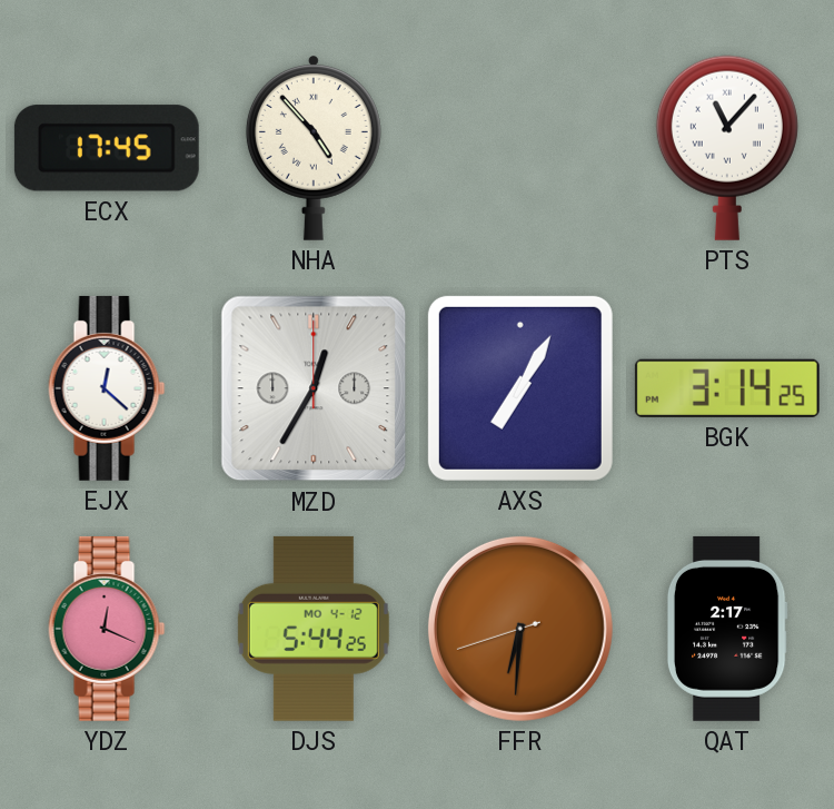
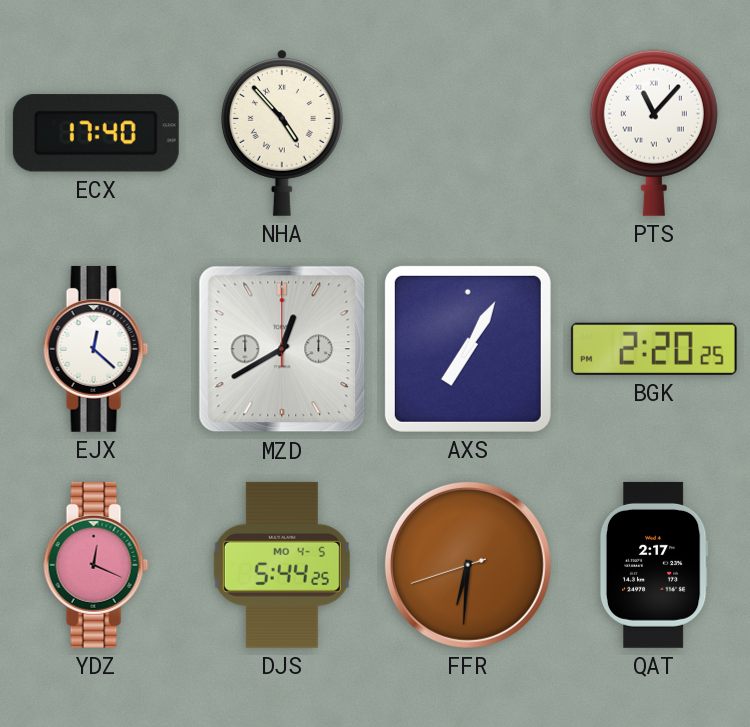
ECX: 17:45 -> 17:40
MZD: 12:35 -> 12:40
BGK: 3:14 -> 2:20
DJS date: MO 4-12 -> MO 4-5
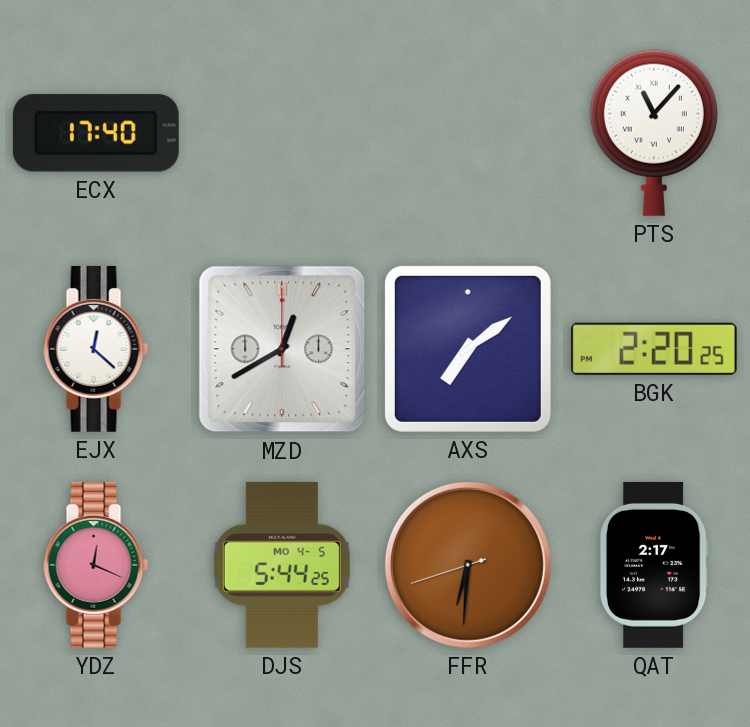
NHA: 4:53 -> none
AXS: 7:05 -> 7:09
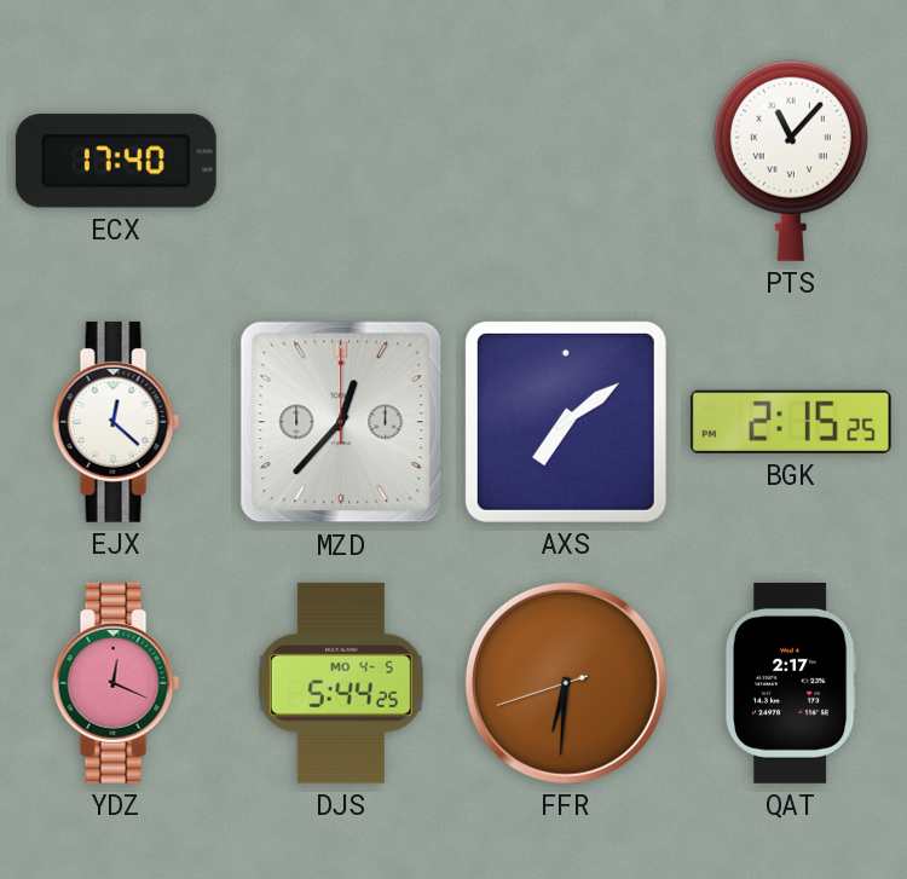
MZD: 12:40 -> 12:37
BGK: 2:20 -> 2:15
